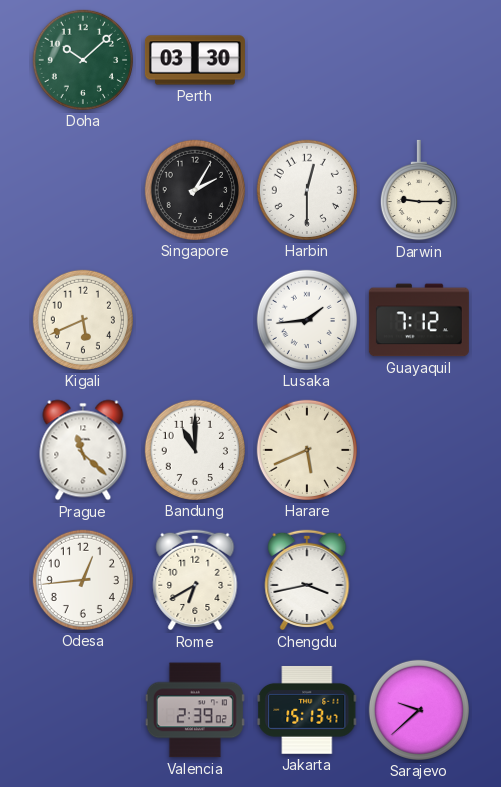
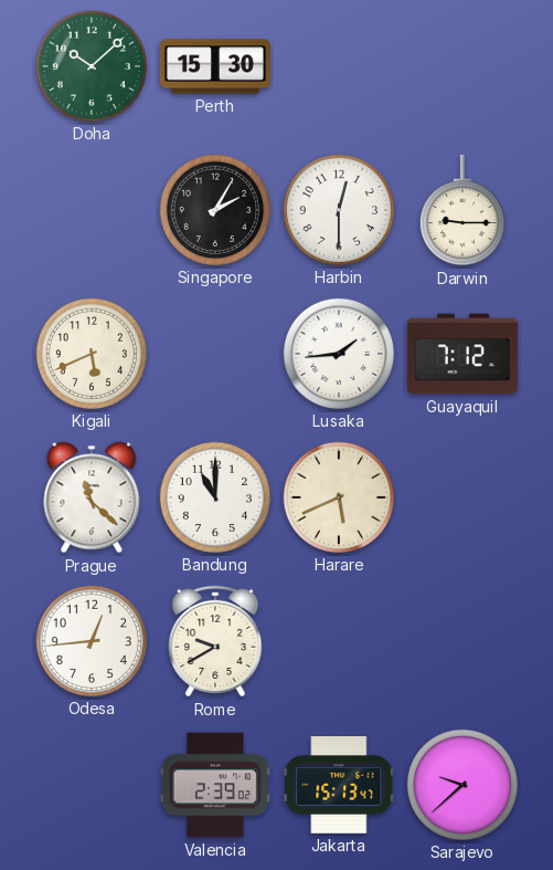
Perth: 03:30 -> 15:30
Rome: 6:40 -> 9:40
Chengdu: 3:43 -> none
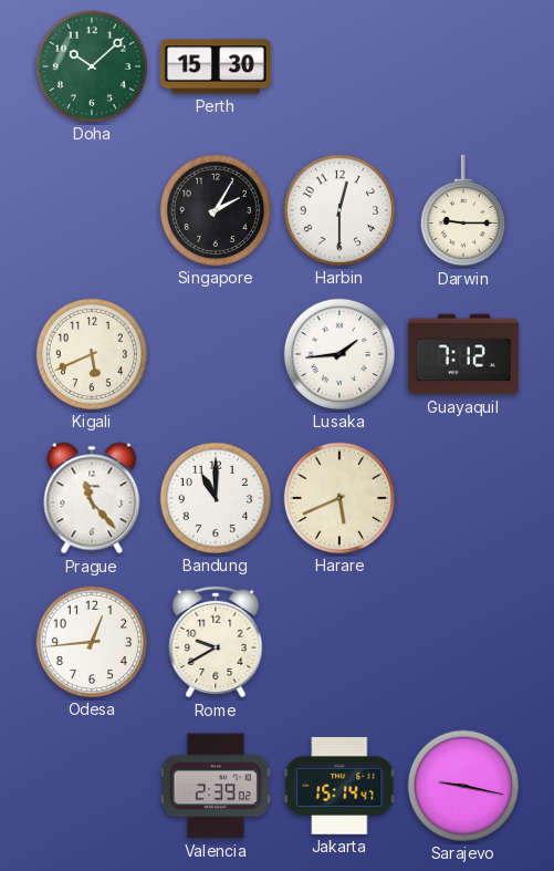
Prague: 11:22 -> 11:23
Jakarta: 15:13 -> 15:14
Sarajevo: 9:38 -> 9:17
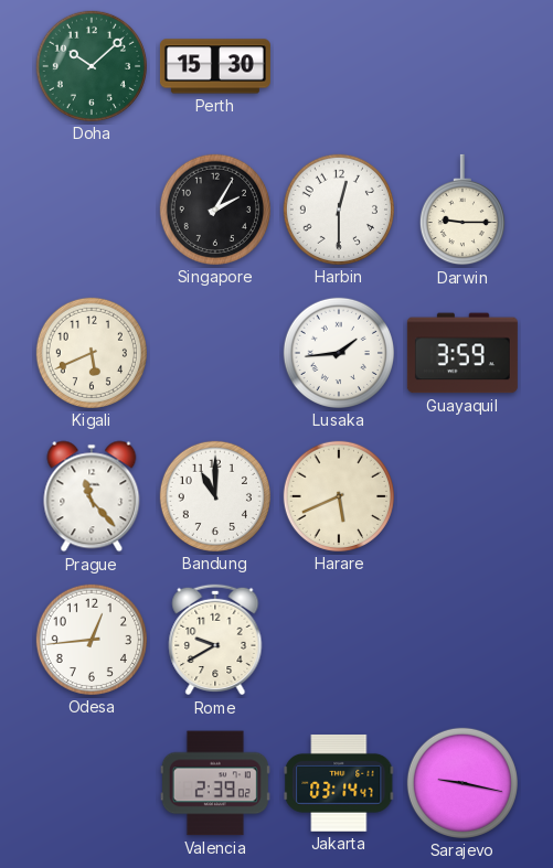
Guayaquil: 7:12 -> 3:59
Jakarta: 15:14 -> 03:14
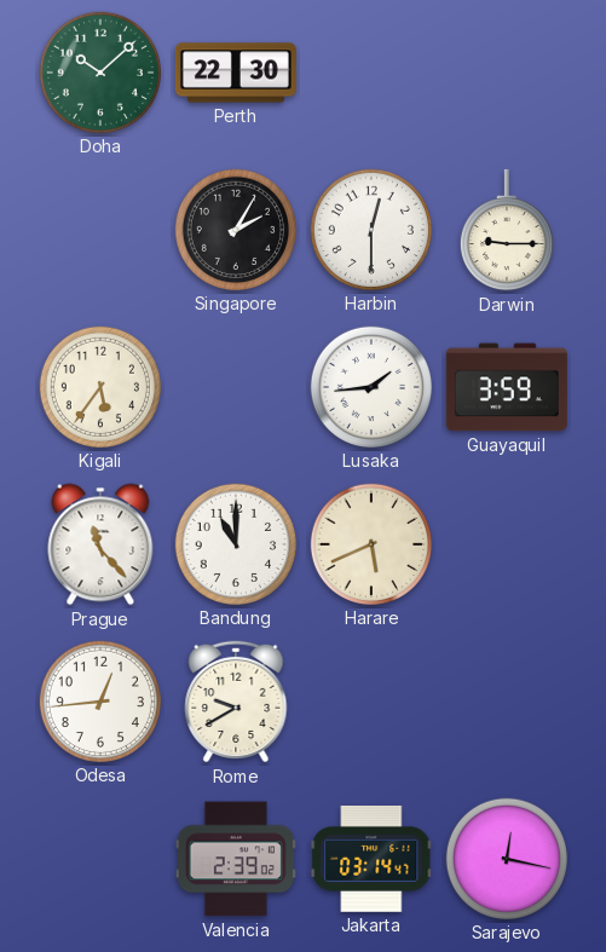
Perth: 15:30 -> 22:30
Kigali: 5:41 -> 5:36
Sarajevo: 9:17 -> 12:17
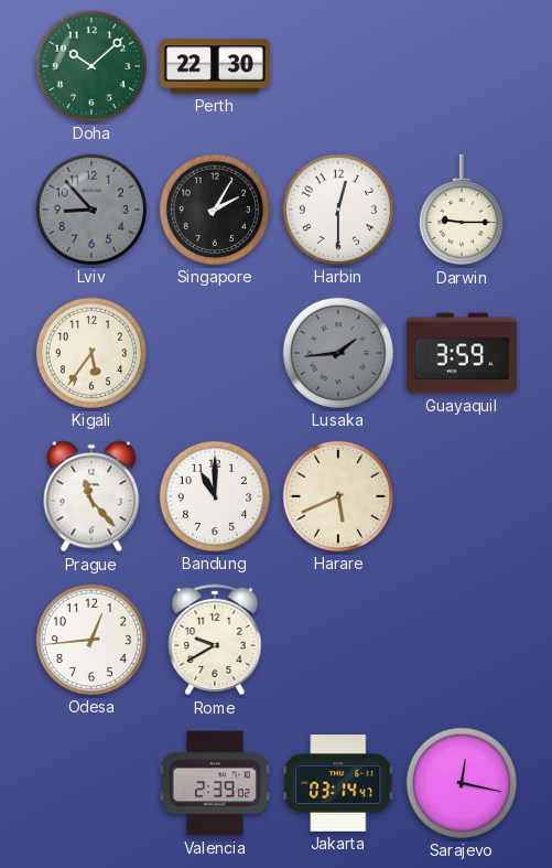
Lviv: none -> 8:53
Lusaka dial: white -> grey
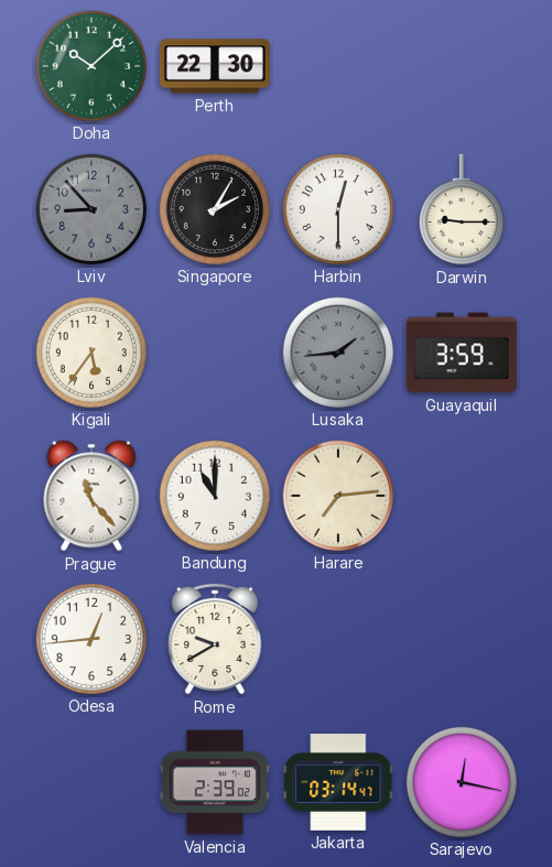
Harare: 5:41 -> 7:14
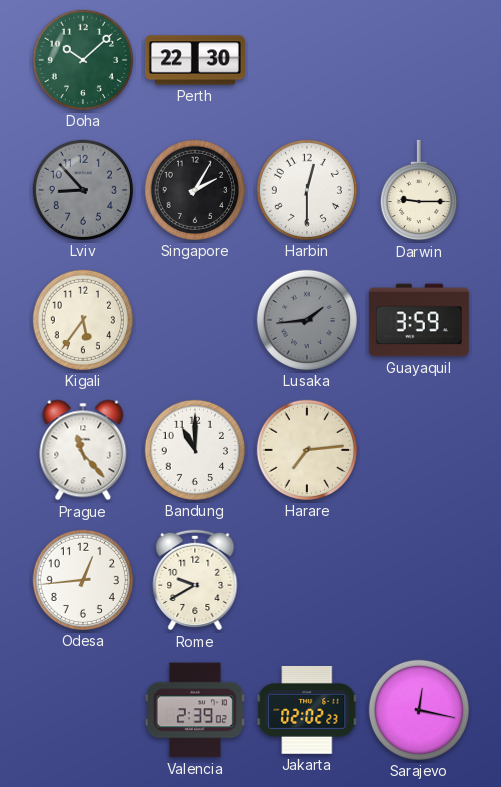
Jakarta: 03:14 -> 02:02
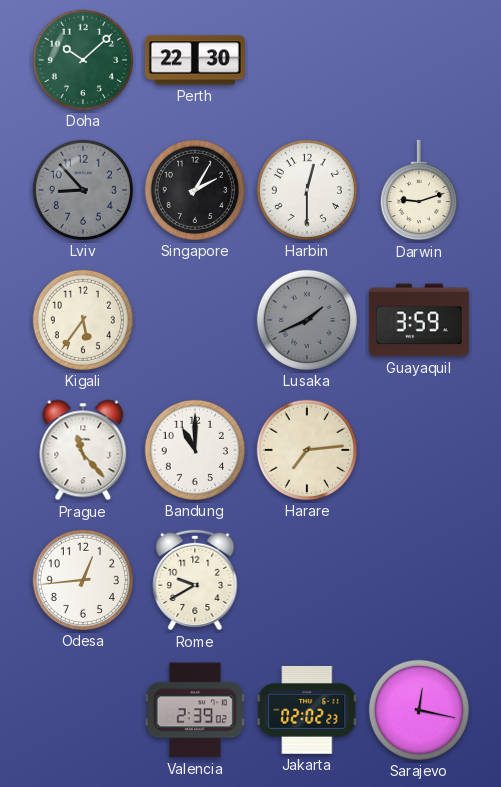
Darwin: 9:15 -> 9:12
Lusaka: 1:44 -> 1:41
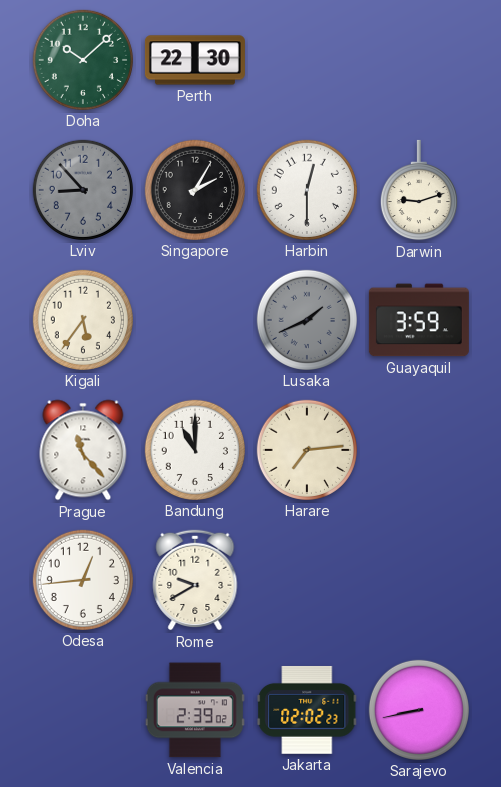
Sarajevo: 12:17 -> 8:43
